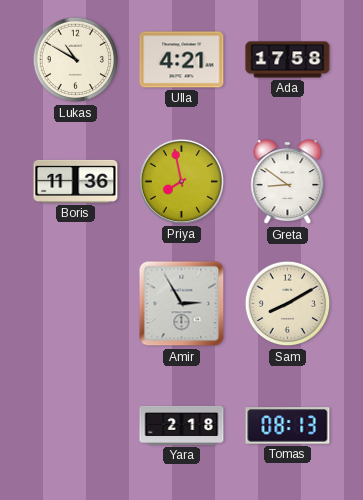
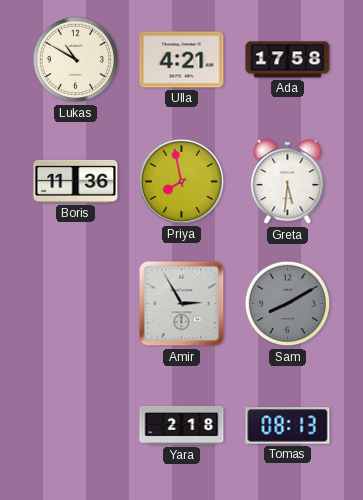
Greta: 8:51 -> 5:31
Sam dial: cream -> grey
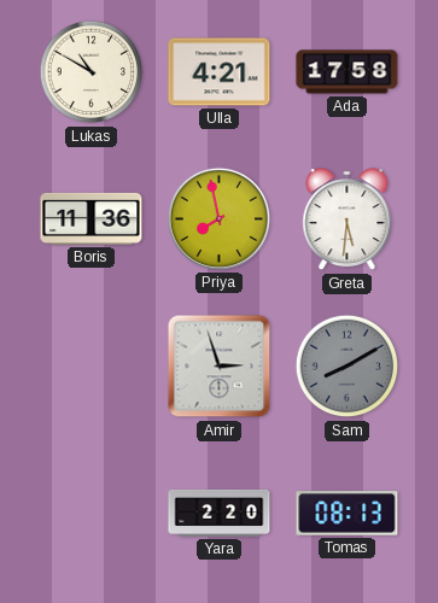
Amir: 2:55 -> 2:57
Yara: 2:18 -> 2:20
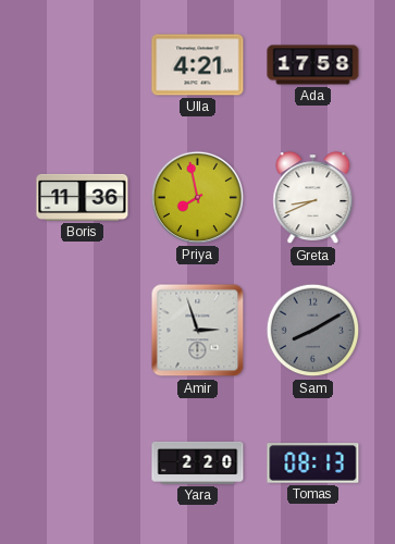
Lukas: 10:50 -> none
Greta: 5:31 -> 8:41
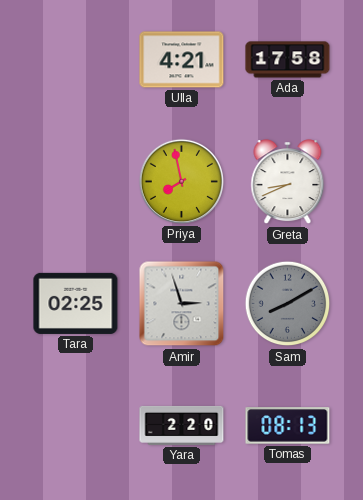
Boris: 11:36 -> none
Tara: none -> 02:25
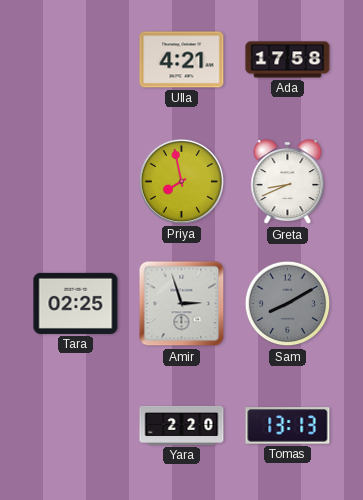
Tomas: 08:13 -> 13:13
